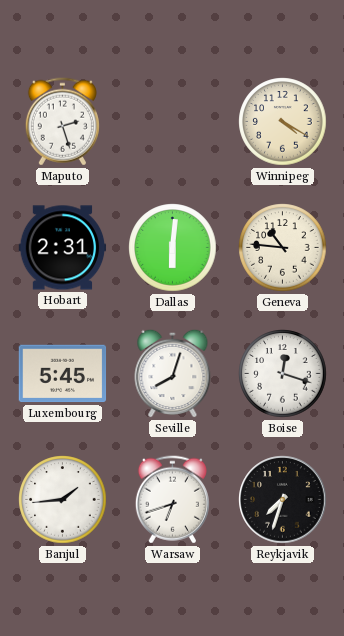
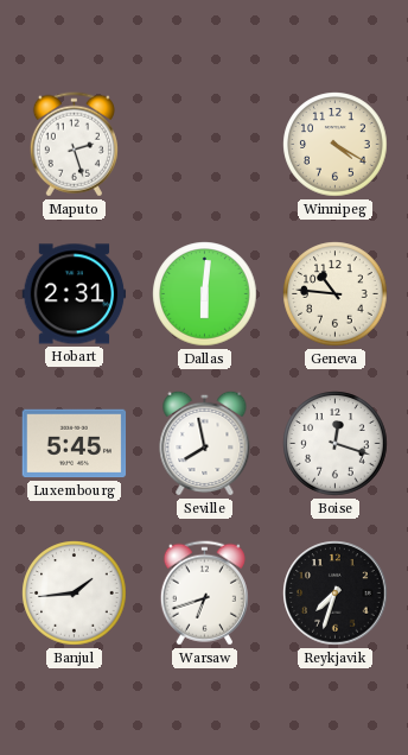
Seville: 8:03 -> 7:58
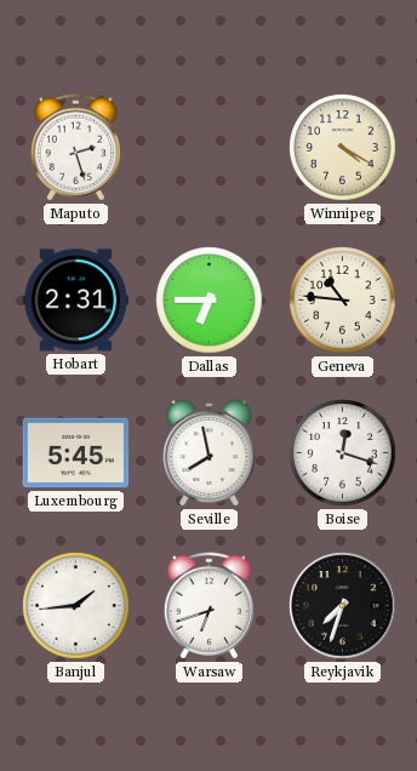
Dallas: 6:01 -> 6:45
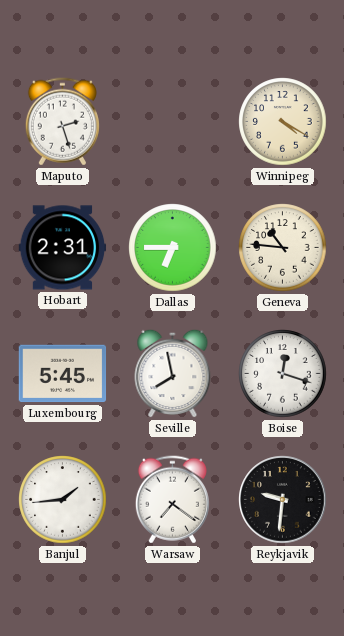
Warsaw: 6:42 -> 7:21
Reykjavik: 7:33 -> 9:31
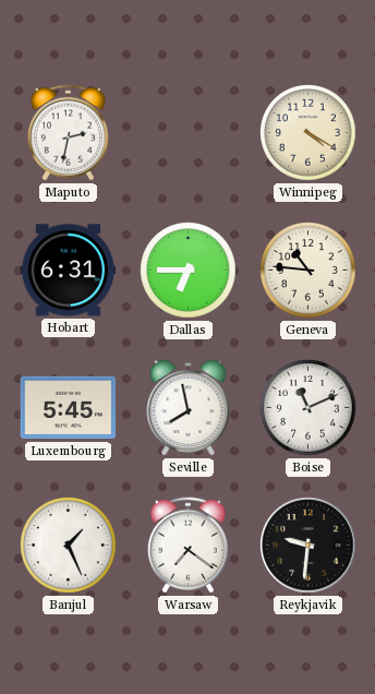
Maputo: 2:27 -> 2:32
Hobart: 2:31 -> 6:31
Boise: 12:18 -> 11:11
Banjul: 1:44 -> 1:26
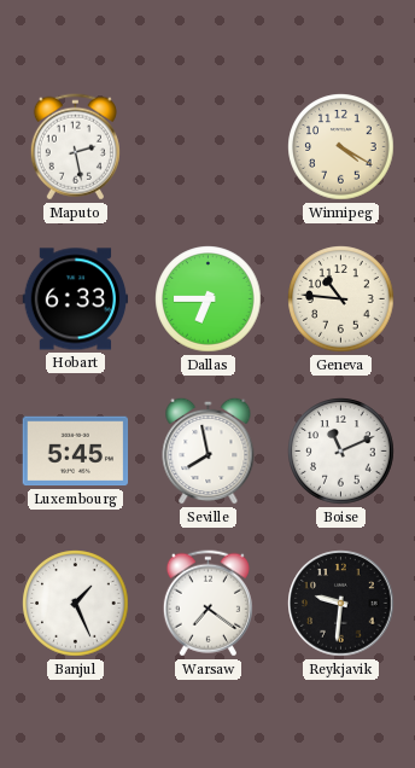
Maputo: 2:32 -> 2:28
Hobart: 6:31 -> 6:33
